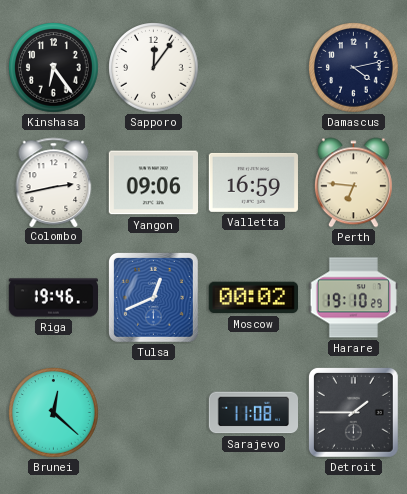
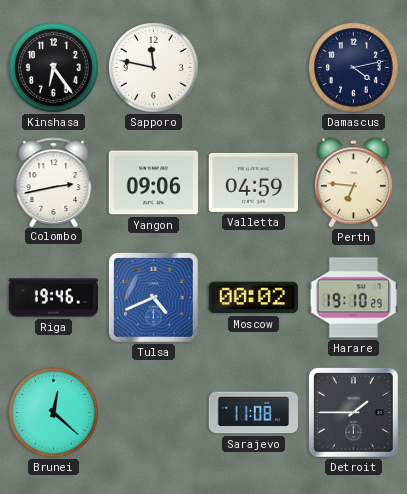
Sapporo: 12:06 -> 11:47
Valletta: 16:59 -> 04:59
Tulsa: 12:41 -> 4:41
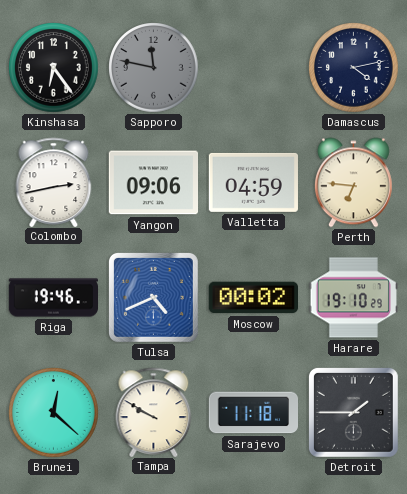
Sapporo dial: white -> grey
Tampa: none -> 9:50
Sarajevo: 11:08 -> 11:18
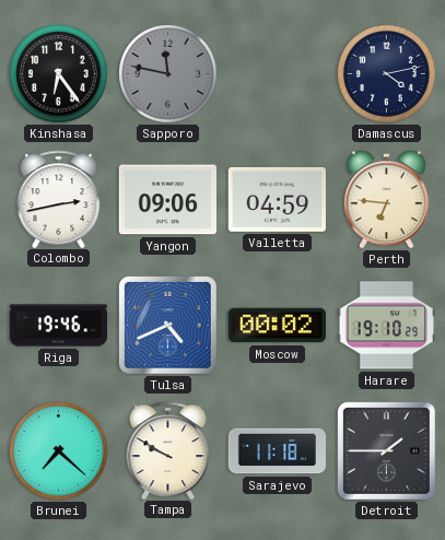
Brunei: 12:22 -> 7:22
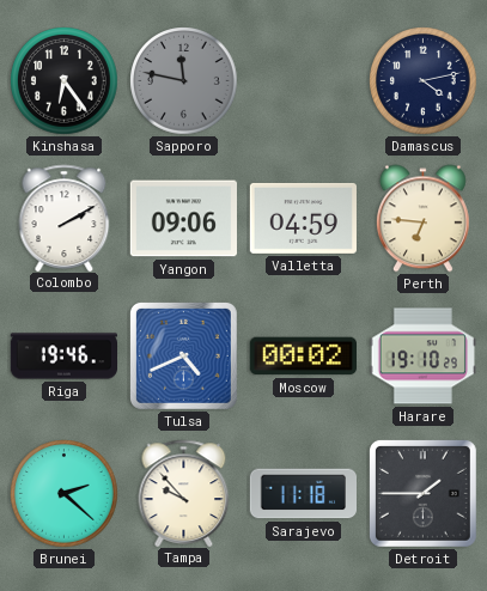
Colombo: 2:43 -> 2:10
Brunei: 7:22 -> 2:22
Tampa: 9:50 -> 9:53
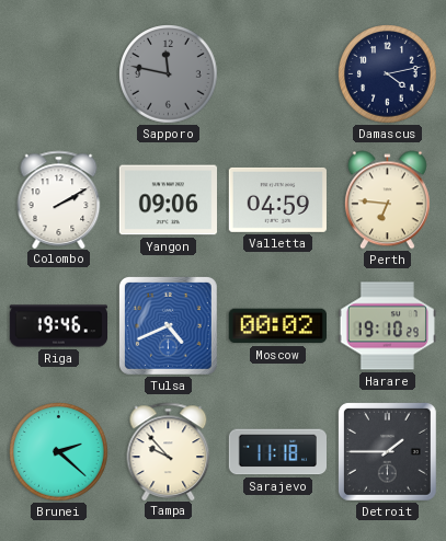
Kinshasa: 6:24 -> none
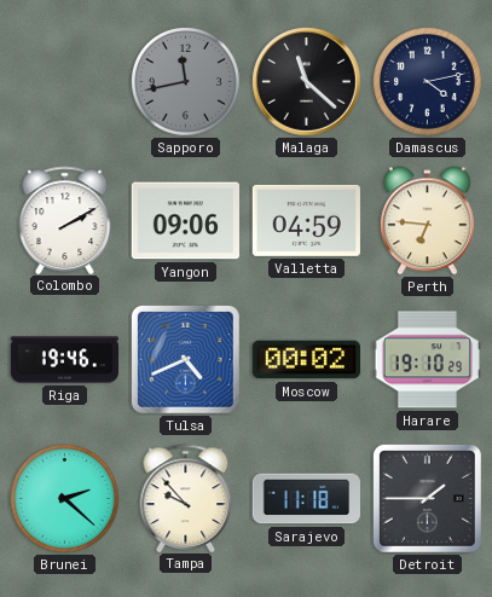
Sapporo: 11:47 -> 11:43
Malaga: none -> 11:22
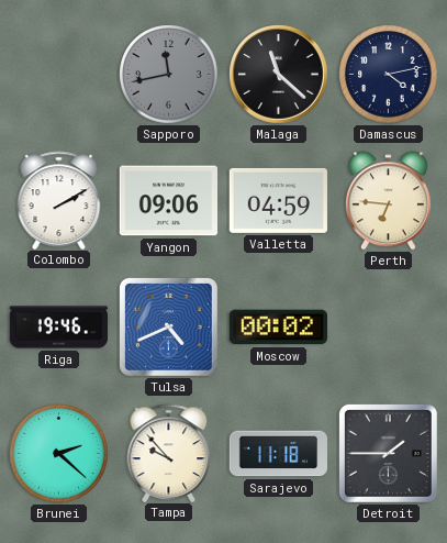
Harare: 19:10 -> none
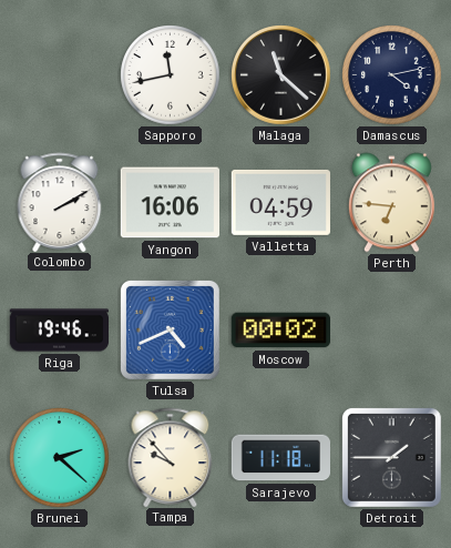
Sapporo dial: grey -> white
Yangon: 09:06 -> 16:06
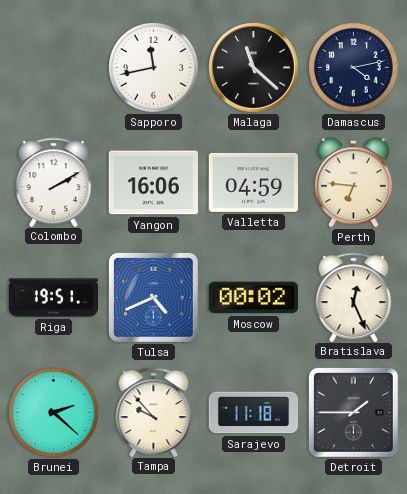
Riga: 19:46 -> 19:51
Bratislava: none -> 12:26
